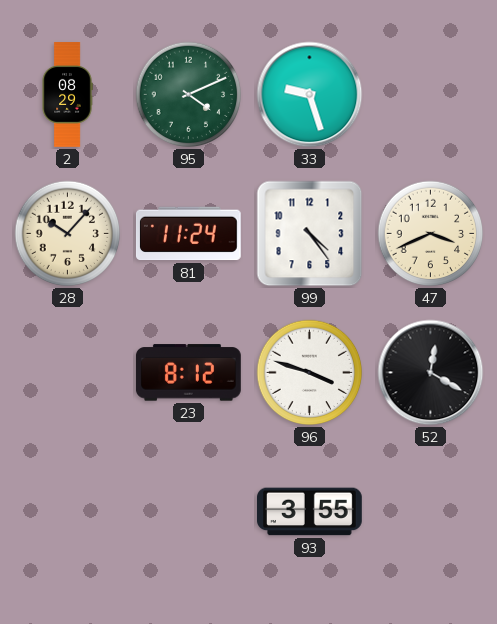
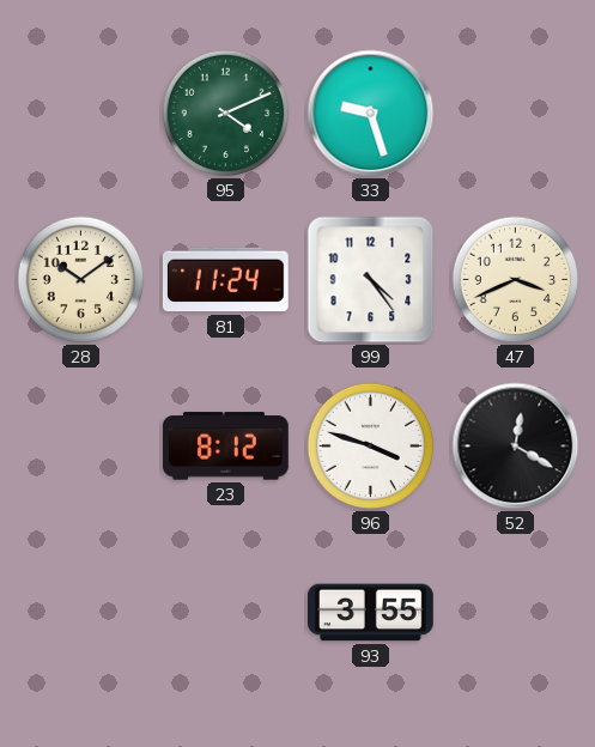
2: 08:29 -> none
28: 10:07 -> 10:09
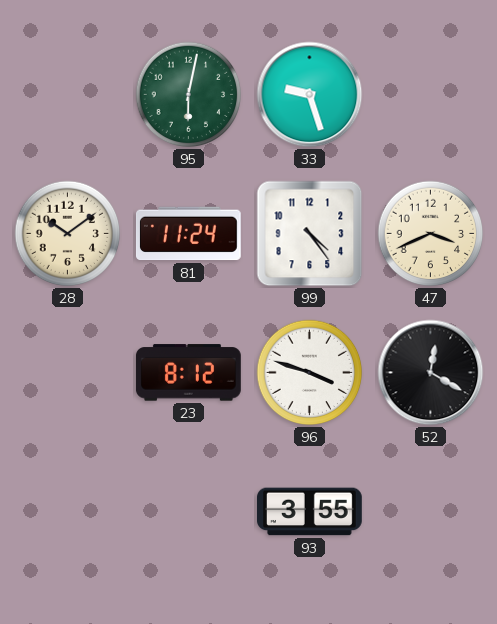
95: 4:11 -> 6:02
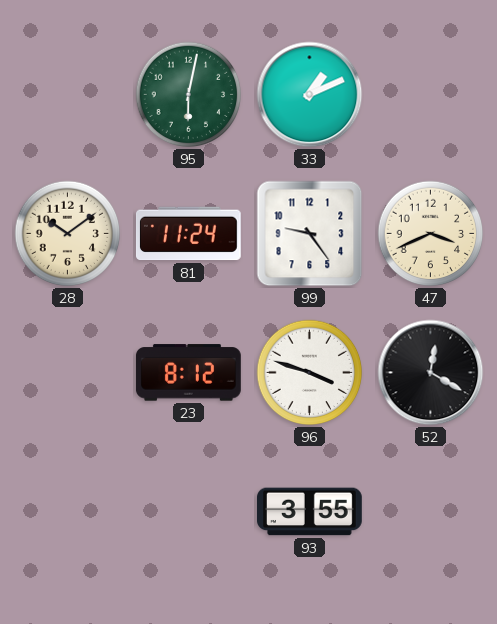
33: 9:27 -> 1:11
99: 4:24 -> 9:24
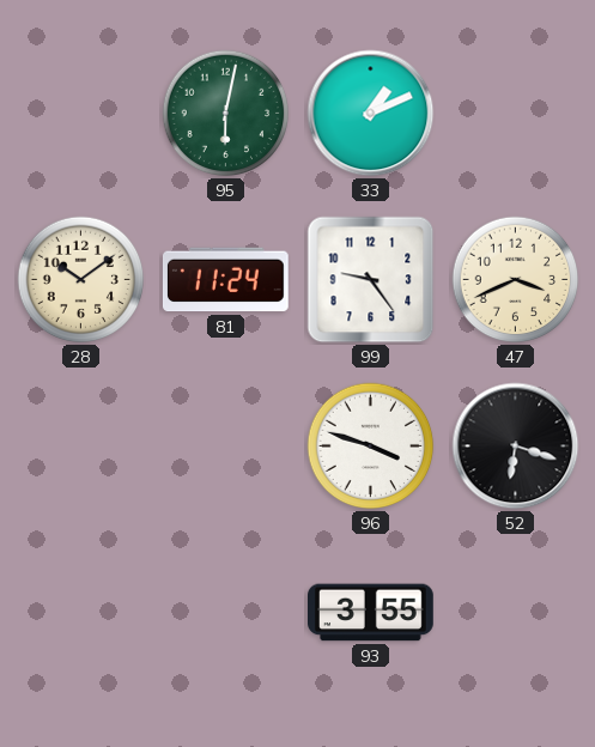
23: 8:12 -> none
52: 12:20 -> 6:18
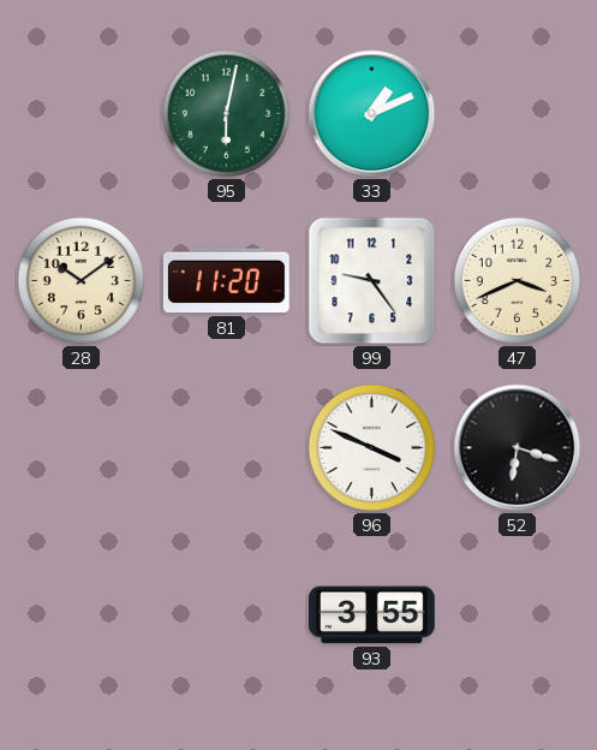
81: 11:24 -> 11:20
96: 3:48 -> 3:49
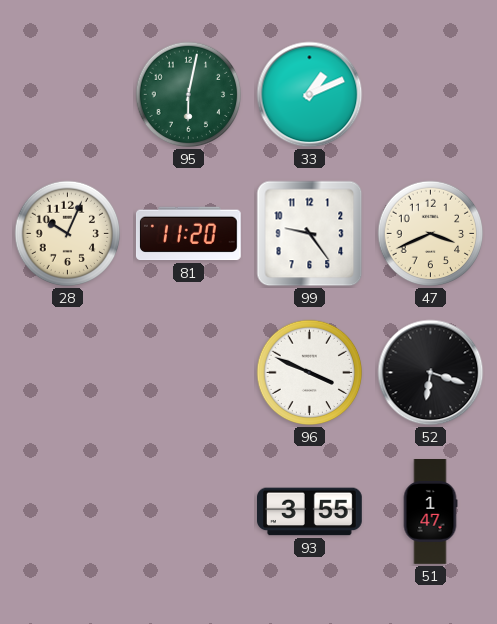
28: 10:09 -> 10:04
51: none -> 1:47
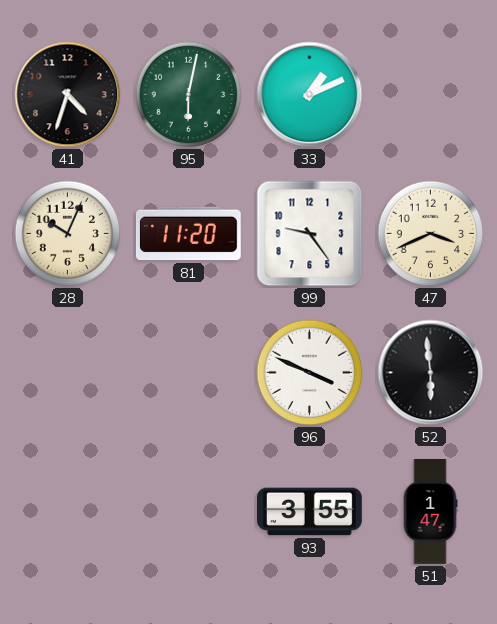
41: none -> 4:33
52: 6:18 -> 5:59
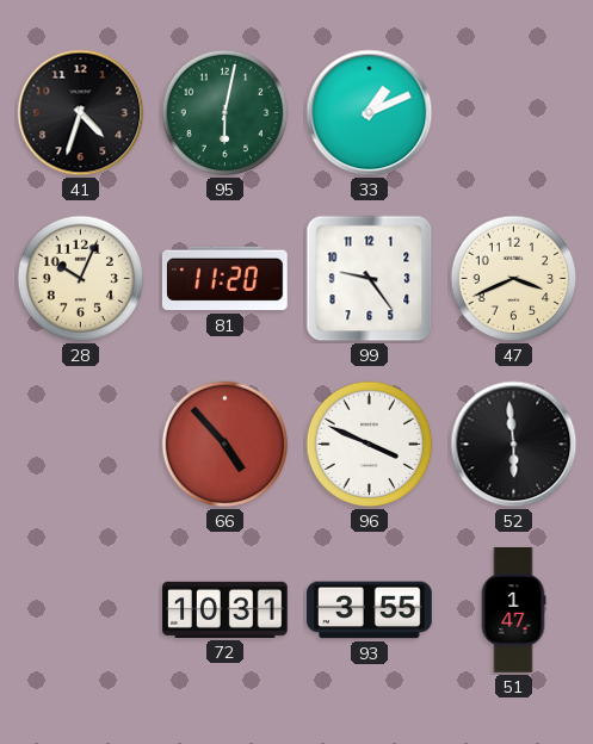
66: none -> 4:53
72: none -> 10:31
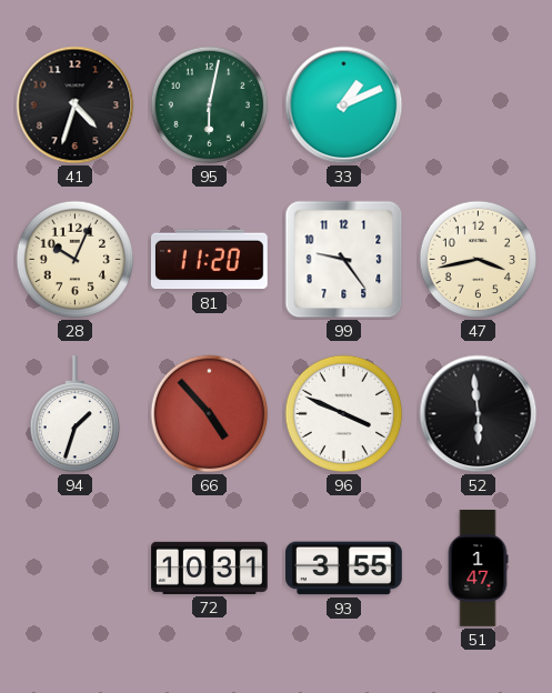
47: 3:41 -> 3:43
94: none -> 1:33
